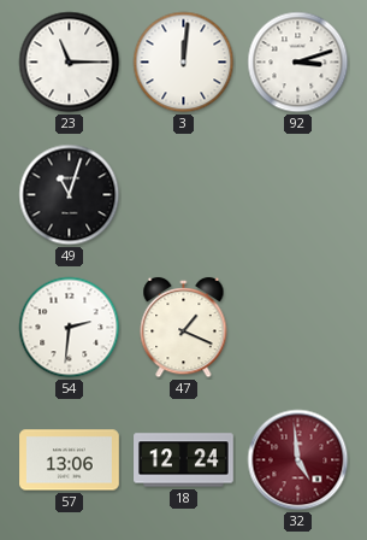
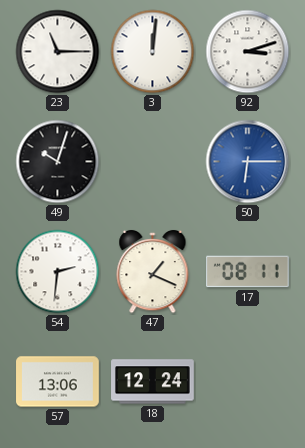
49: 11:03 -> 10:03
50: none -> 6:15
17: none -> 08:11
32: 4:59 -> none
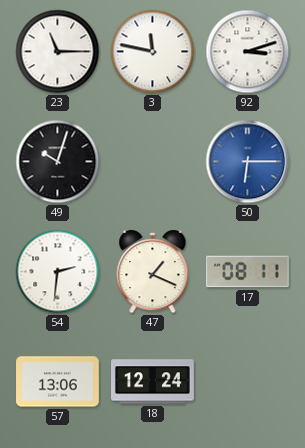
3: 12:01 -> 11:47
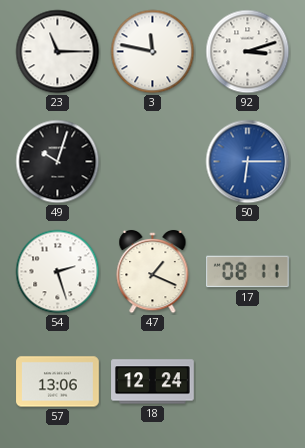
54: 2:31 -> 2:27
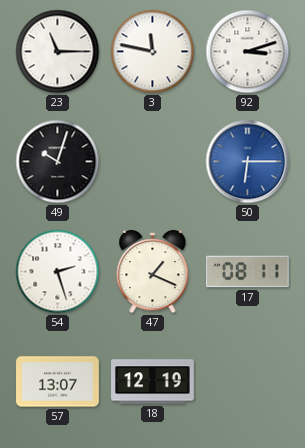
57: 13:06 -> 13:07
18: 12:24 -> 12:19
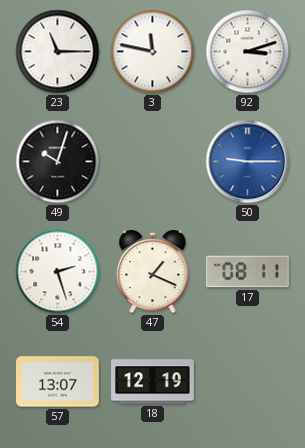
50: 6:15 -> 9:15
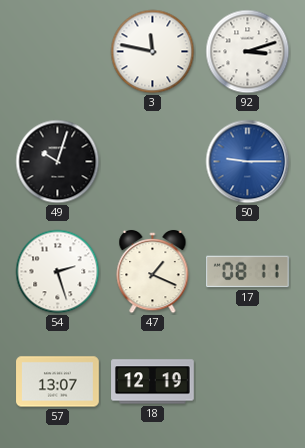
23: 11:15 -> none
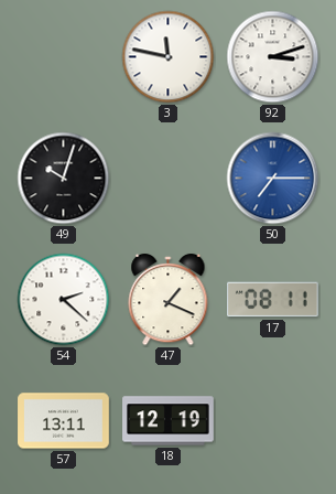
50: 9:15 -> 7:15
54: 2:27 -> 2:22
57: 13:07 -> 13:11
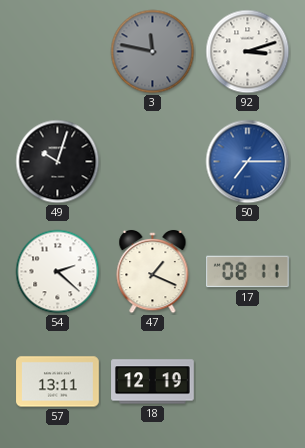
3 dial: white -> grey
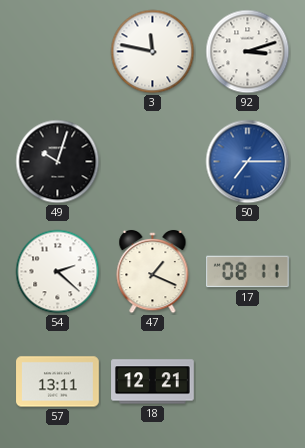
3 dial: grey -> white
18: 12:19 -> 12:21
